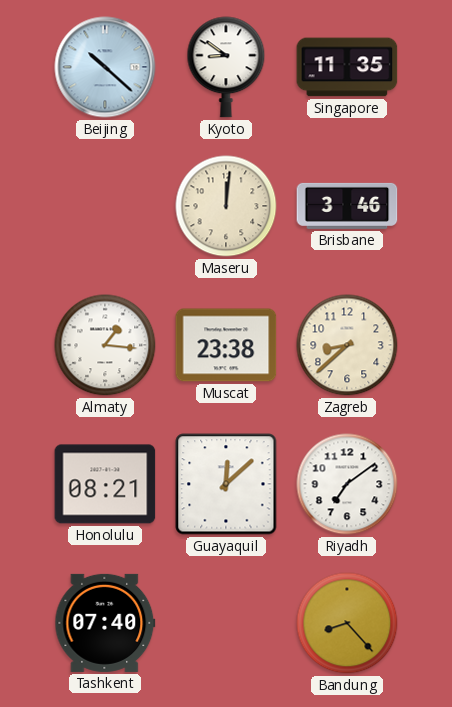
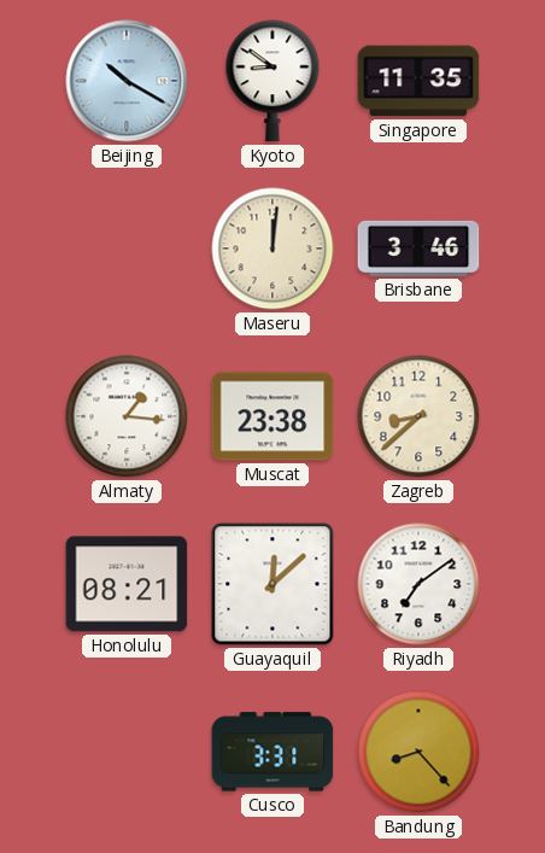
Beijing: 10:22 -> 10:20
Tashkent: 07:40 -> none
Cusco: none -> 3:31
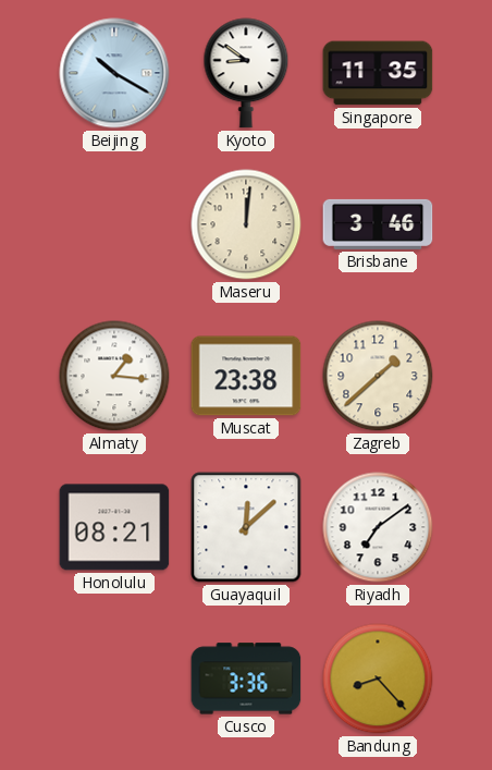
Zagreb: 8:38 -> 1:38
Cusco: 3:31 -> 3:36
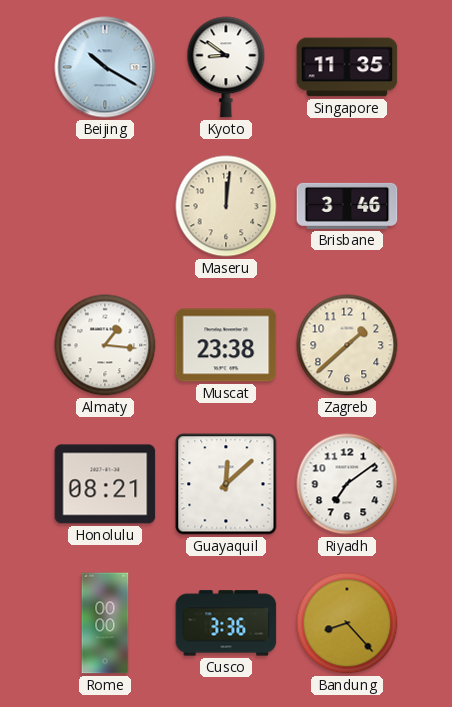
Rome: none -> 00:00
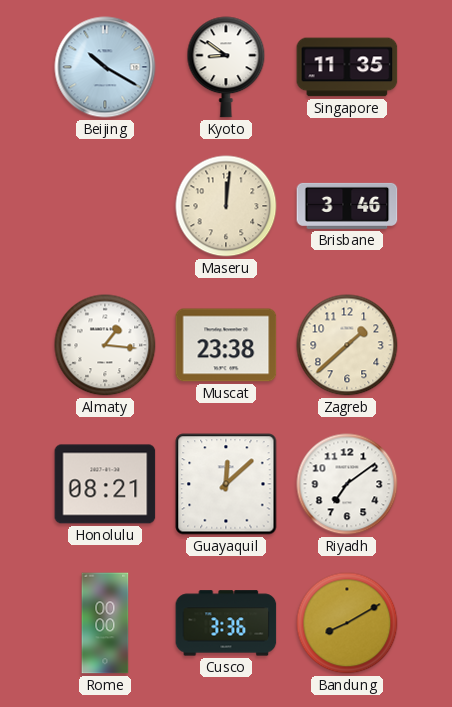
Bandung: 8:23 -> 8:10
